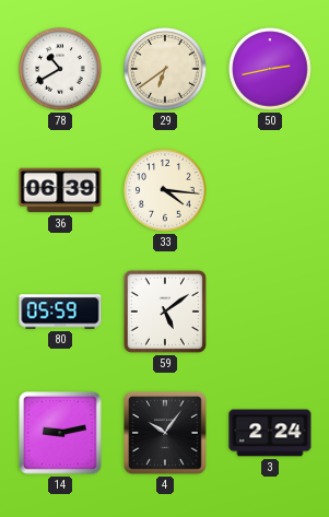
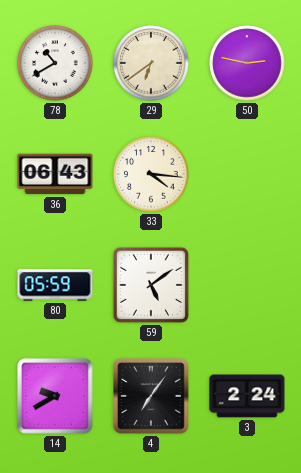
50: 2:43 -> 2:47
36: 06:39 -> 06:43
14: 9:13 -> 9:40
4: 10:06 -> 7:06
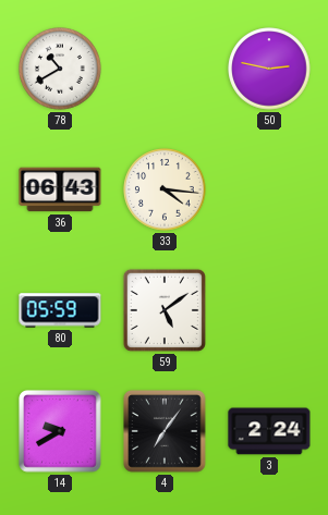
29: 6:39 -> none
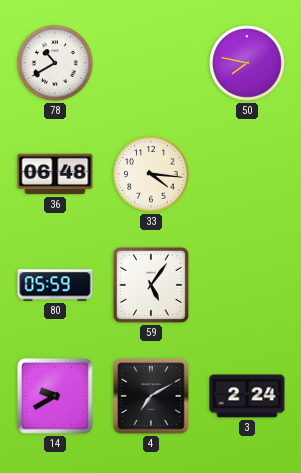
50: 2:47 -> 7:47
36: 06:43 -> 06:48
59: 5:09 -> 5:06
4: 7:06 -> 7:10
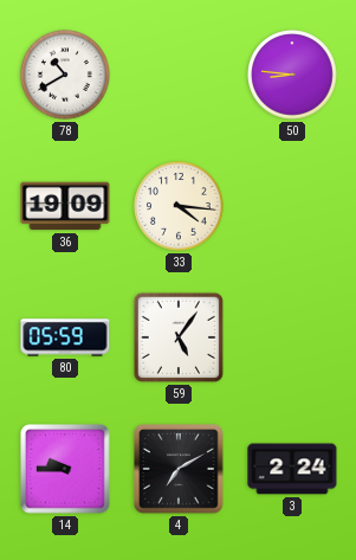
50: 7:47 -> 8:46
36: 06:48 -> 19:09
14: 9:40 -> 9:45
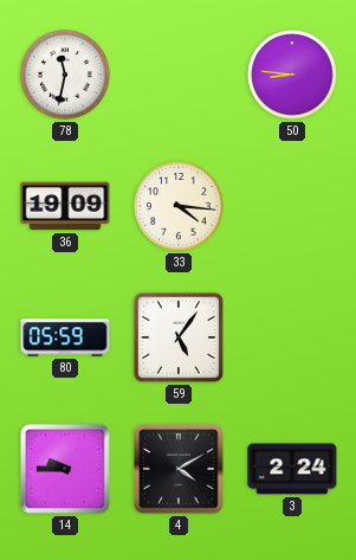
78: 10:40 -> 11:32
4: 7:10 -> 4:10
